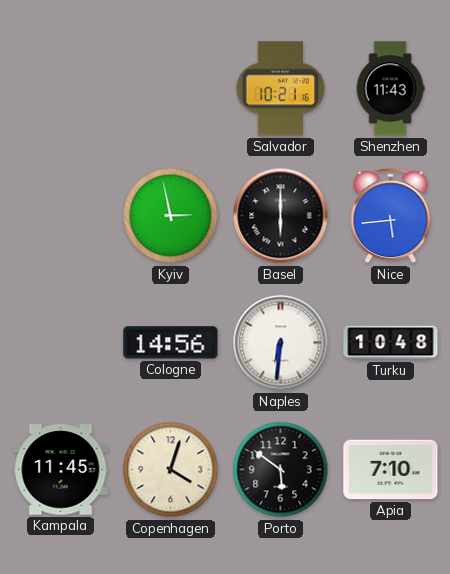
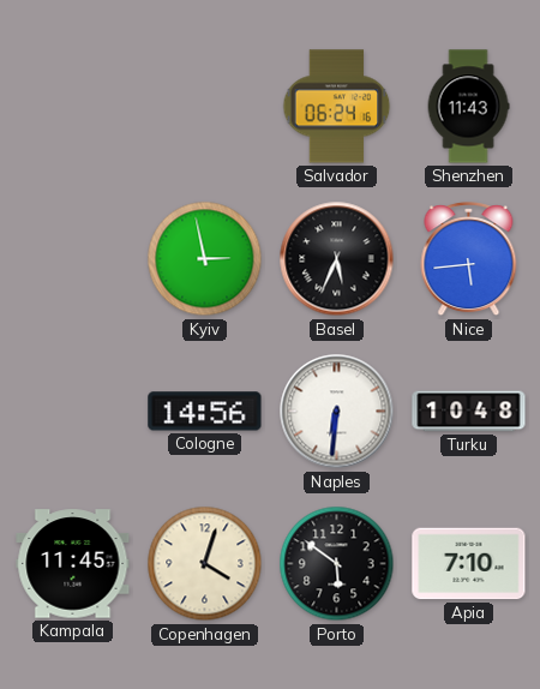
Salvador: 10:21 -> 06:24
Basel: 6:00 -> 5:34
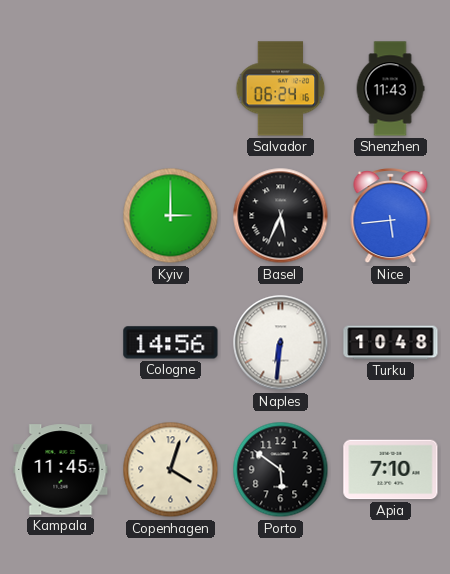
Kyiv: 2:58 -> 3:00
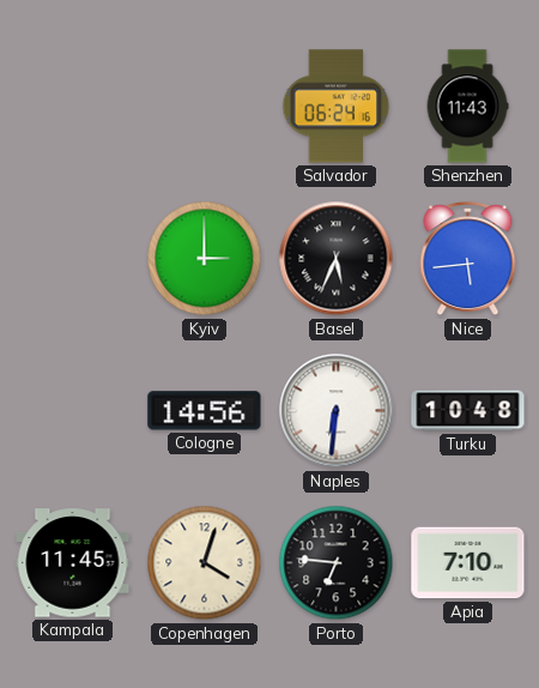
Porto: 5:51 -> 6:46
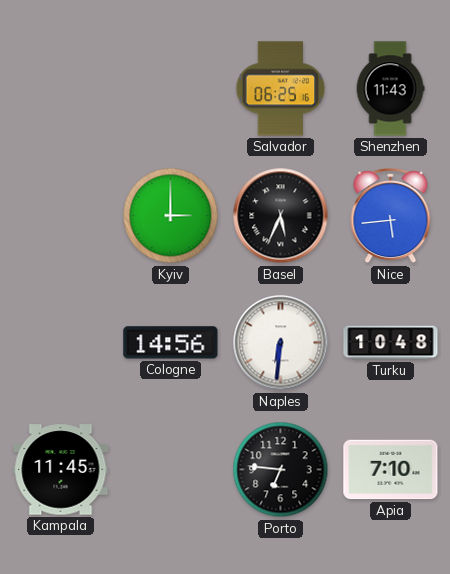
Salvador: 06:24 -> 06:25
Copenhagen: 4:03 -> none
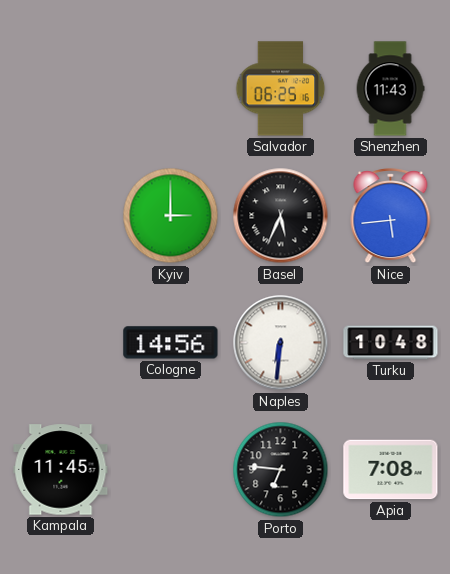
Apia: 7:10 -> 7:08
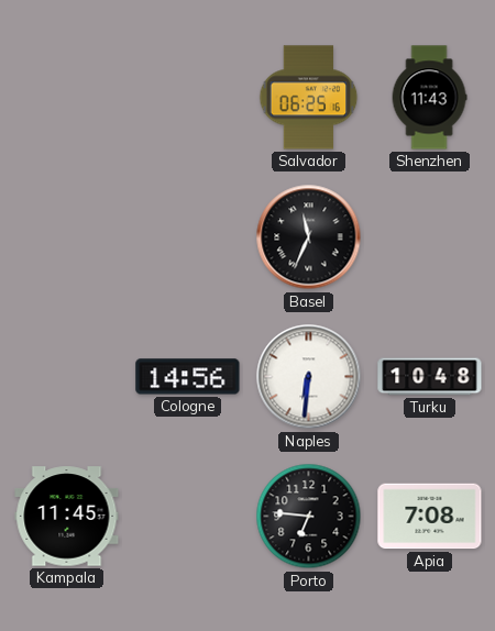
Kyiv: 3:00 -> none
Basel: 5:34 -> 11:34
Nice: 5:44 -> none
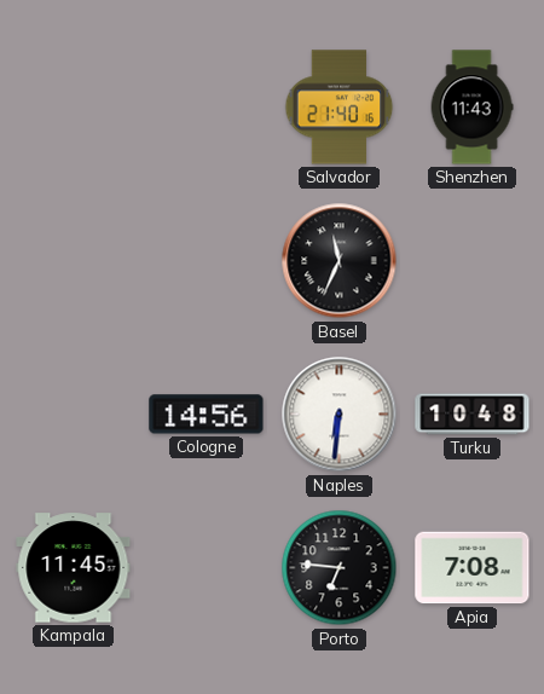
Salvador: 06:25 -> 21:40
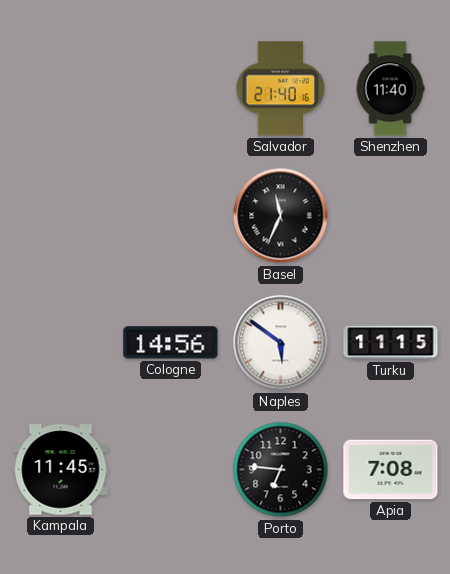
Shenzhen: 11:43 -> 11:40
Naples: 6:31 -> 5:51
Turku: 10:48 -> 11:15
